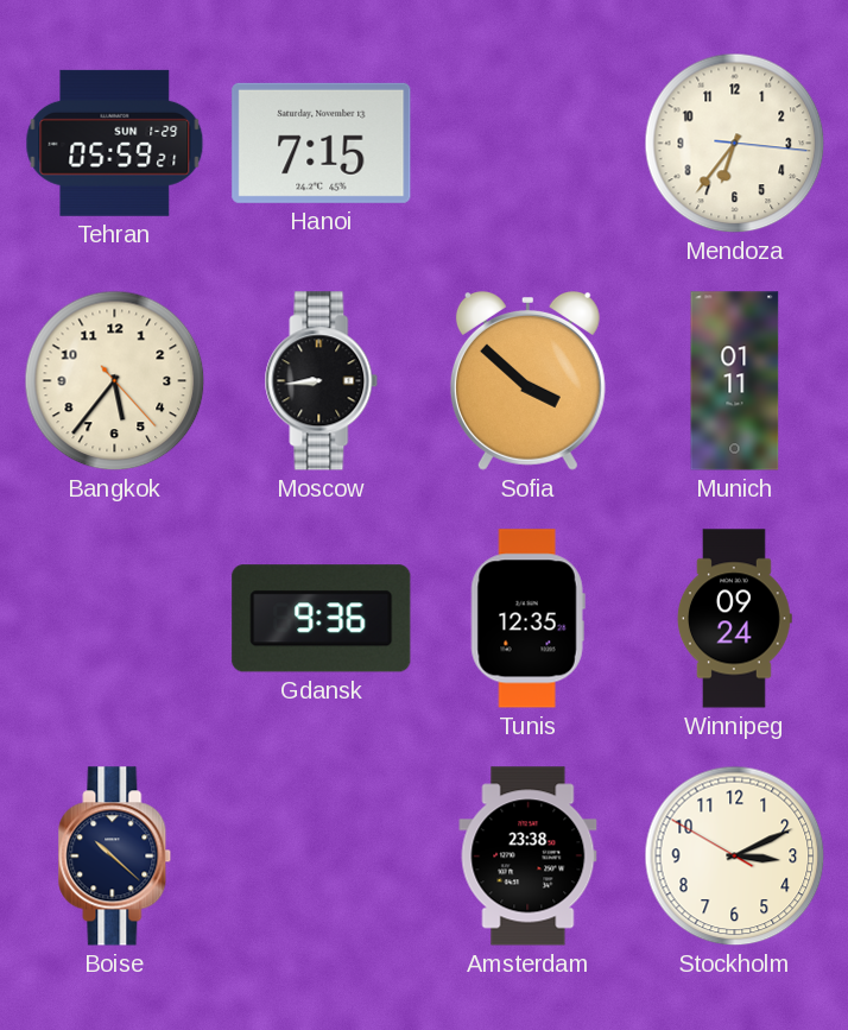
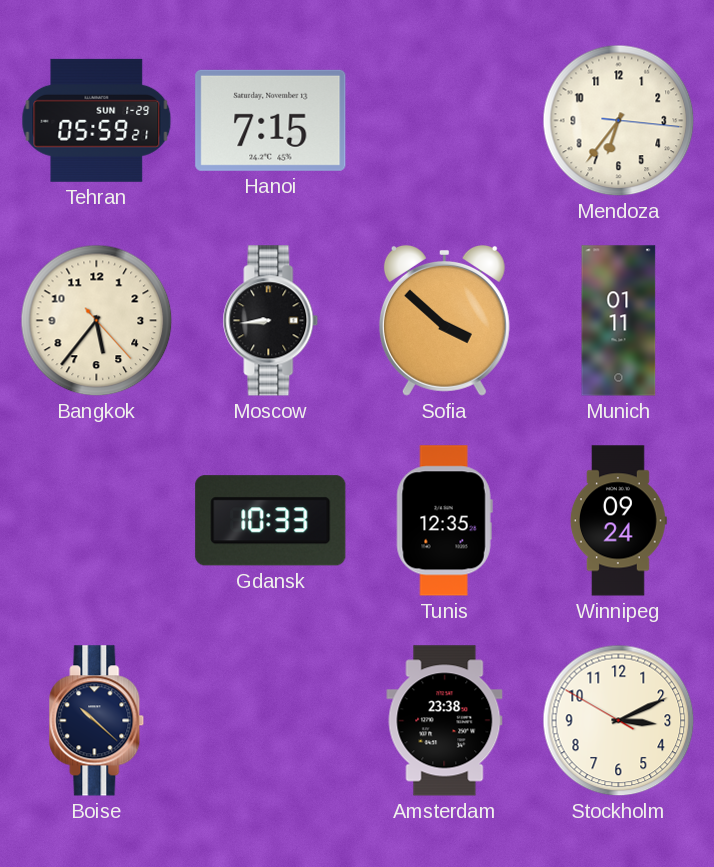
Gdansk: 9:36 -> 10:33
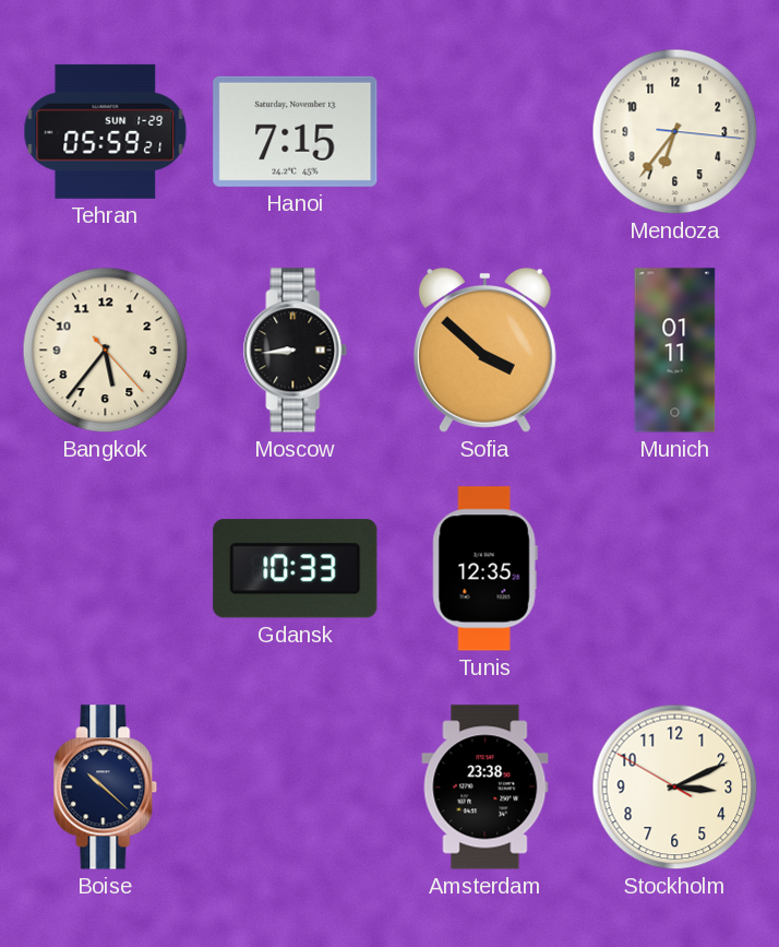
Winnipeg: 09:24 -> none
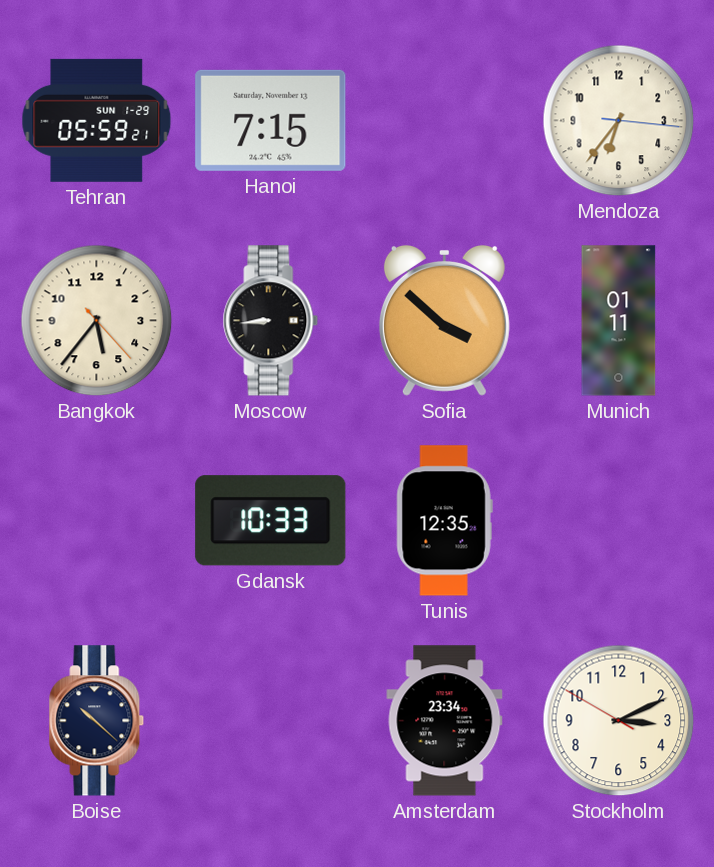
Amsterdam: 23:38 -> 23:34
